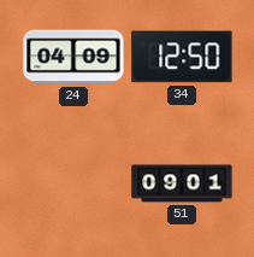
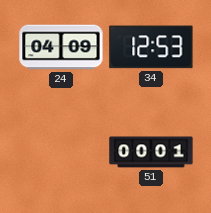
34: 12:50 -> 12:53
51: 09:01 -> 00:01
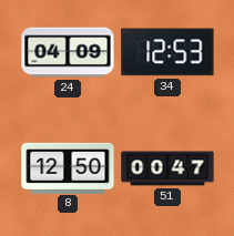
8: none -> 12:50
51: 00:01 -> 00:47
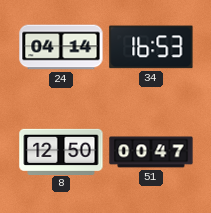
24: 04:09 -> 04:14
34: 12:53 -> 16:53
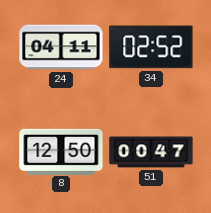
24: 04:14 -> 04:11
34: 16:53 -> 02:52
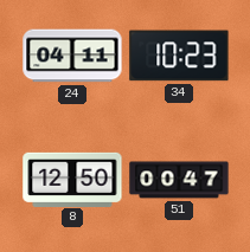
34: 02:52 -> 10:23
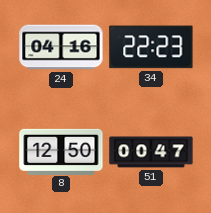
24: 04:11 -> 04:16
34: 10:23 -> 22:23
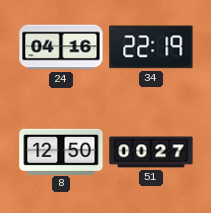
34: 22:23 -> 22:19
51: 00:47 -> 00:27
